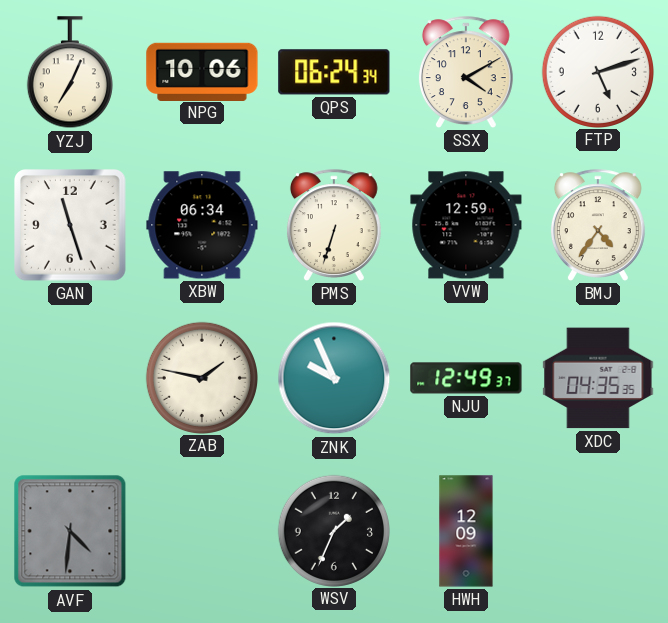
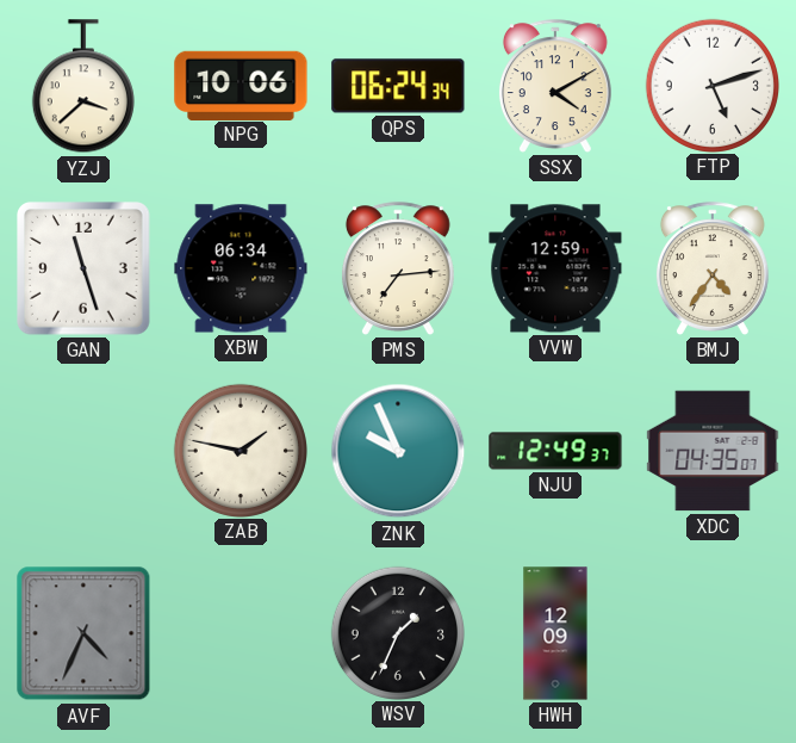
YZJ: 7:04 -> 3:38
PMS: 6:33 -> 7:14
XDC: 04:35:35 -> 04:35:07
AVF: 4:31 -> 4:34
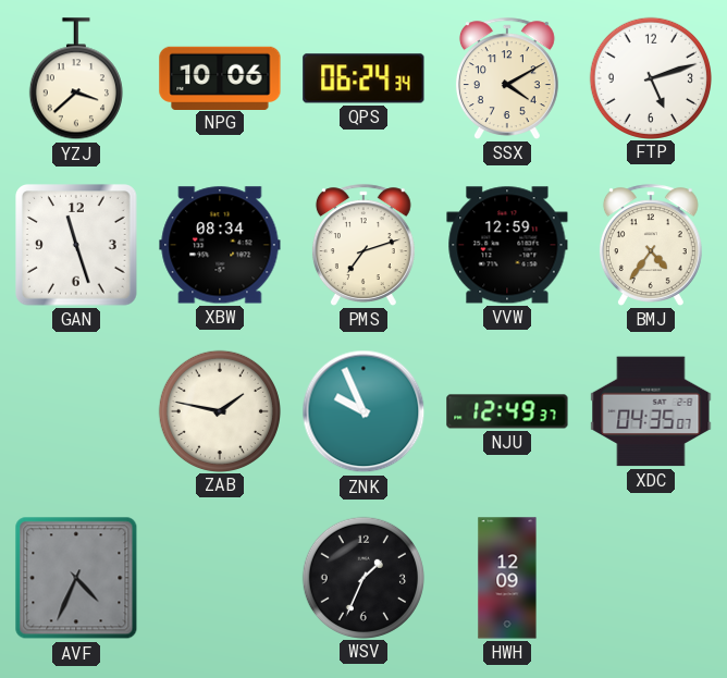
XBW: 06:34 -> 08:34
PMS: 7:14 -> 7:12
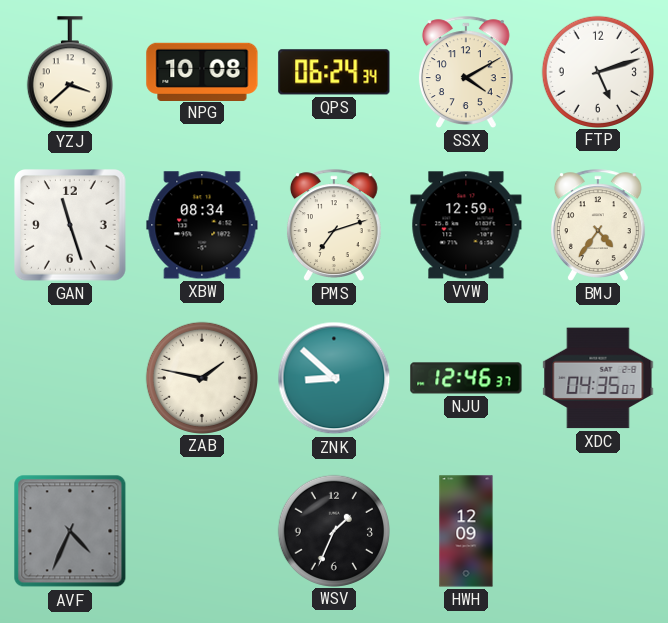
NPG: 10:06 -> 10:08
ZNK: 9:56 -> 8:52
NJU: 12:49 -> 12:46
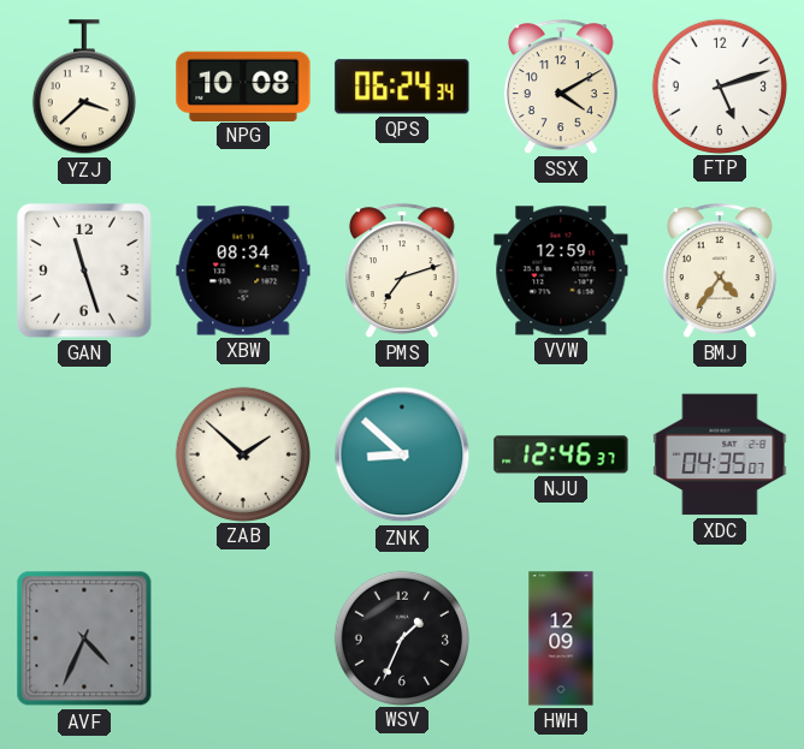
ZAB: 1:47 -> 1:52
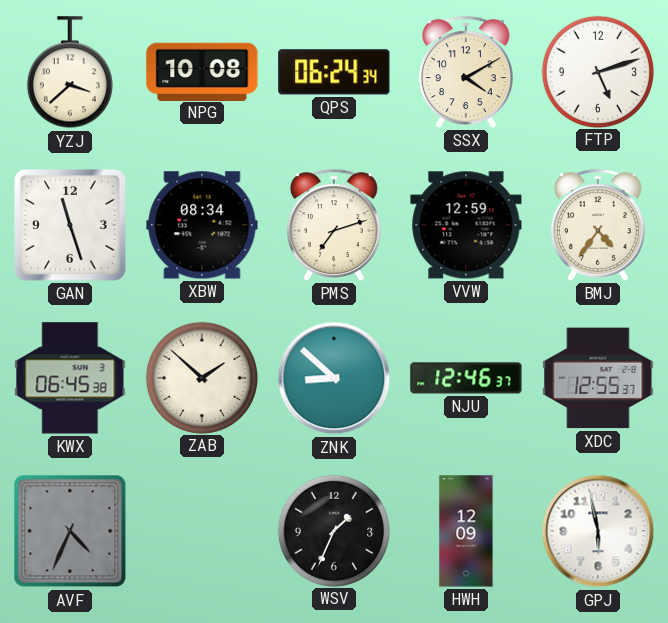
KWX: none -> 06:45
XDC: 04:35 -> 12:55
GPJ: none -> 5:58
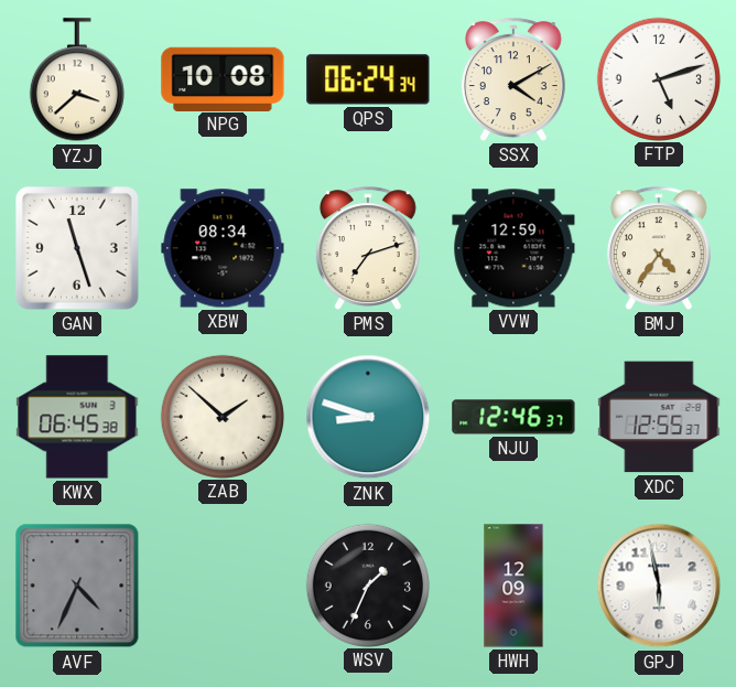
ZNK: 8:52 -> 8:48
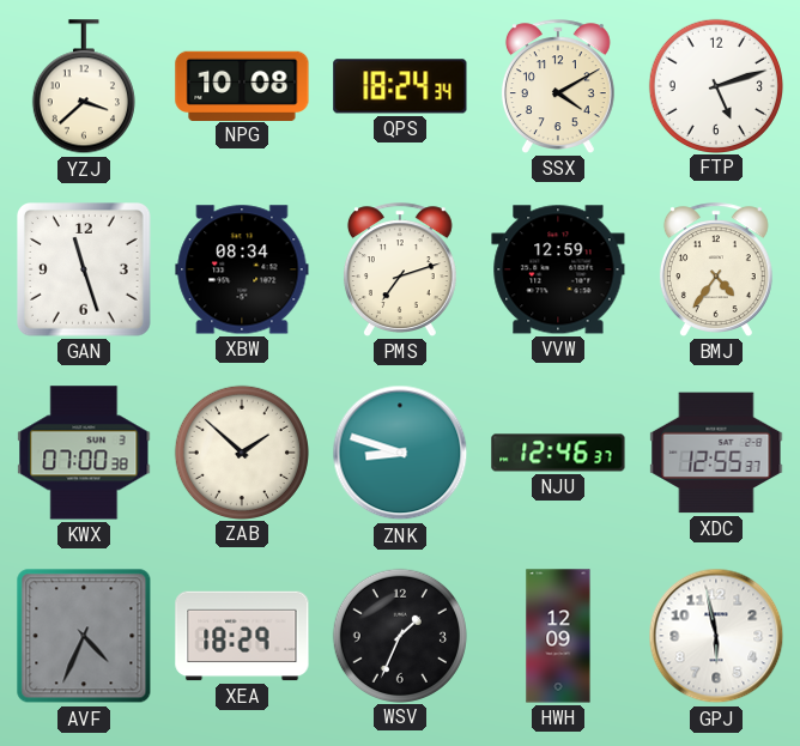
QPS: 06:24 -> 18:24
KWX: 06:45 -> 07:00
XEA: none -> 18:29
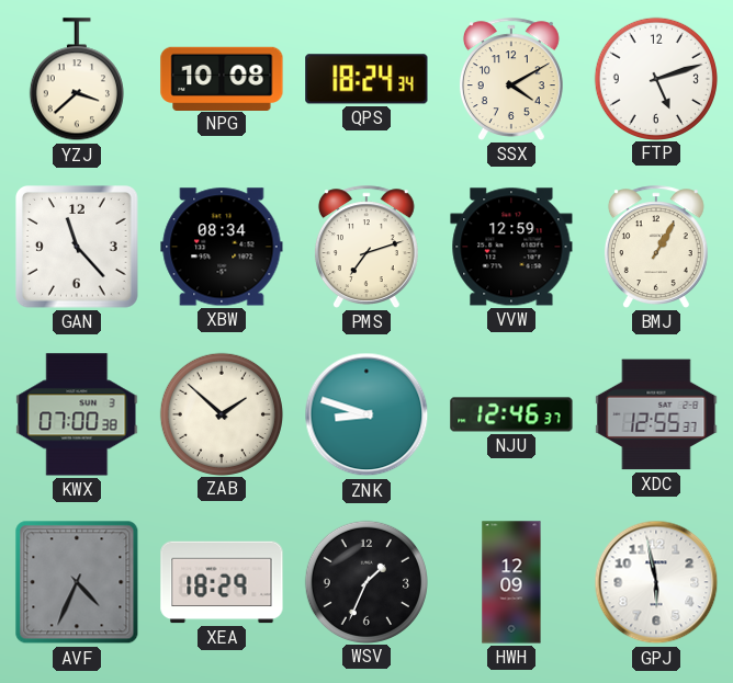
GAN: 11:27 -> 11:23
BMJ: 4:36 -> 1:05
